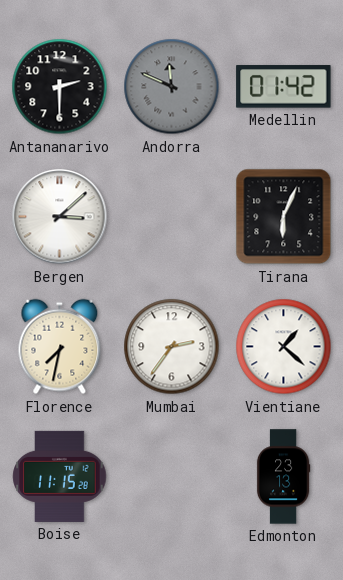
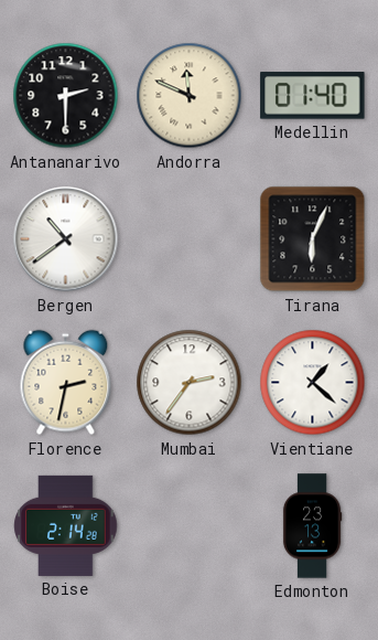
Andorra dial: grey -> cream
Medellin: 01:42 -> 01:40
Bergen: 3:08 -> 10:39
Florence: 7:32 -> 2:32
Boise: 11:15 -> 2:14
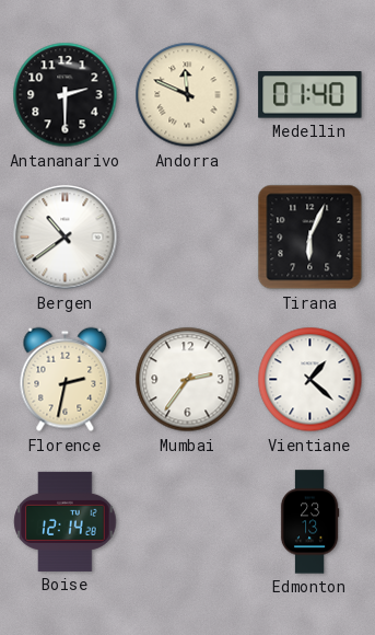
Boise: 2:14 -> 12:14
